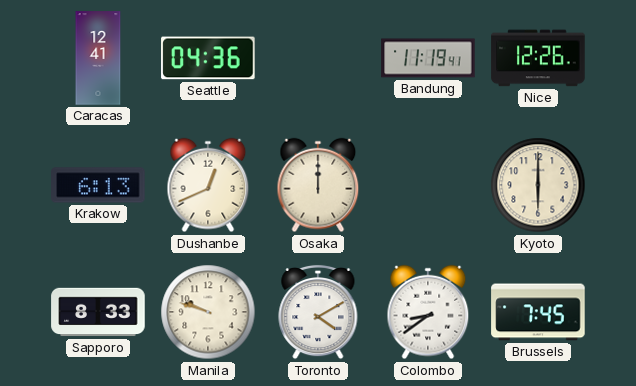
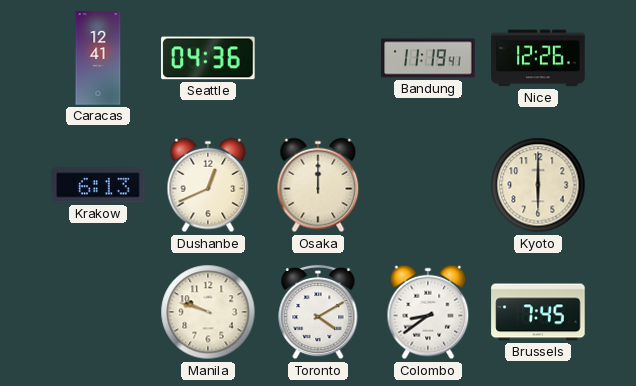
Sapporo: 8:33 -> none
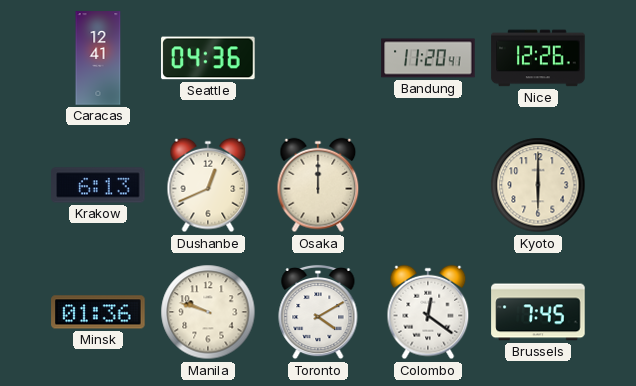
Bandung: 11:19 -> 11:20
Minsk: none -> 01:36
Colombo: 8:39 -> 12:21
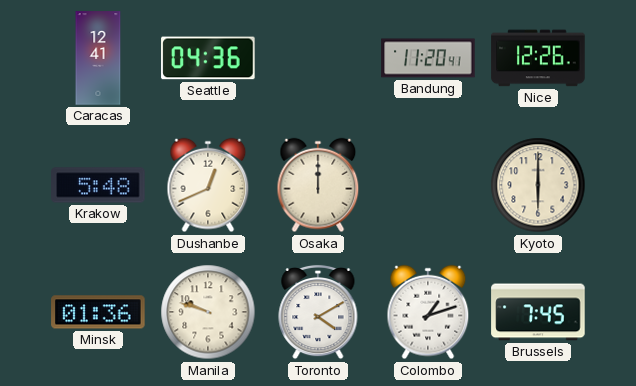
Krakow: 6:13 -> 5:48
Colombo: 12:21 -> 1:12
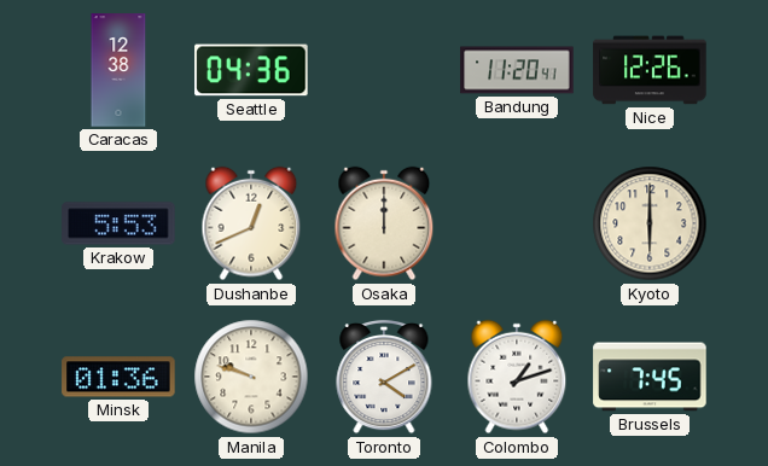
Caracas: 12:41 -> 12:38
Krakow: 5:48 -> 5:53
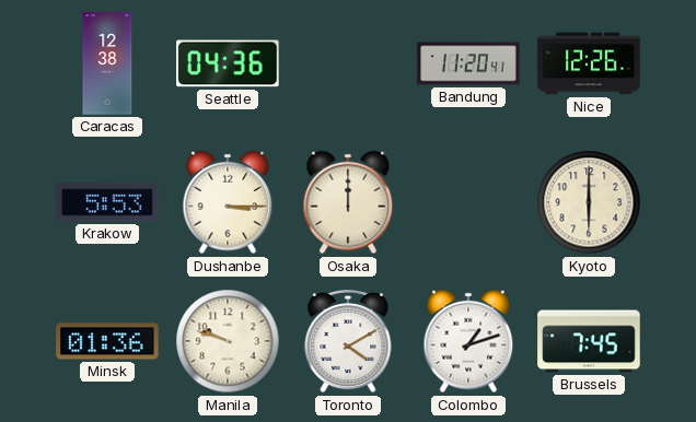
Dushanbe: 12:41 -> 3:15
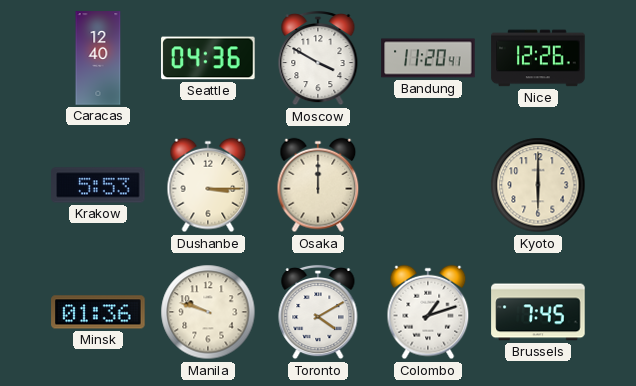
Caracas: 12:38 -> 12:40
Moscow: none -> 3:50
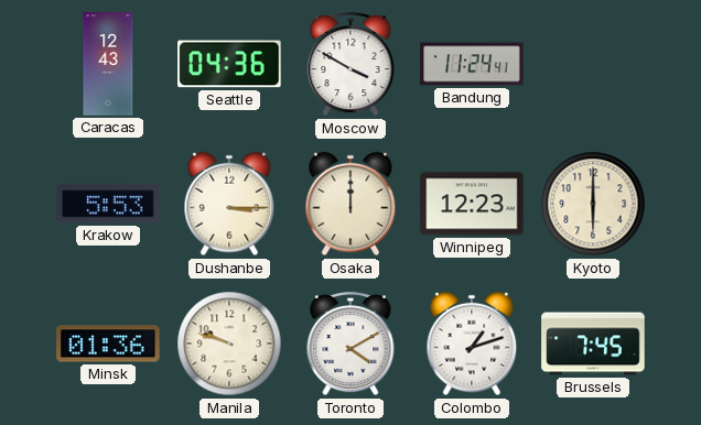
Caracas: 12:40 -> 12:43
Bandung: 11:20 -> 11:24
Nice: 12:26 -> none
Winnipeg: none -> 12:23
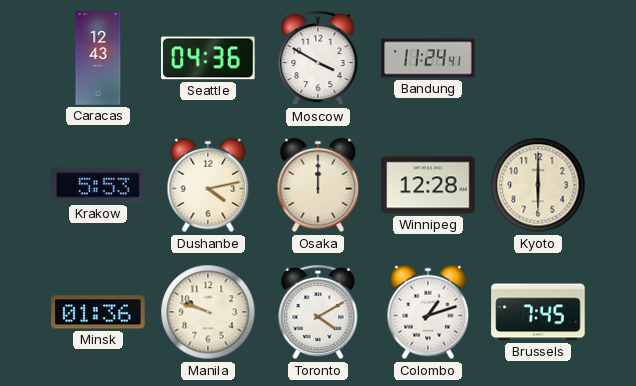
Dushanbe: 3:15 -> 4:13
Winnipeg: 12:23 -> 12:28
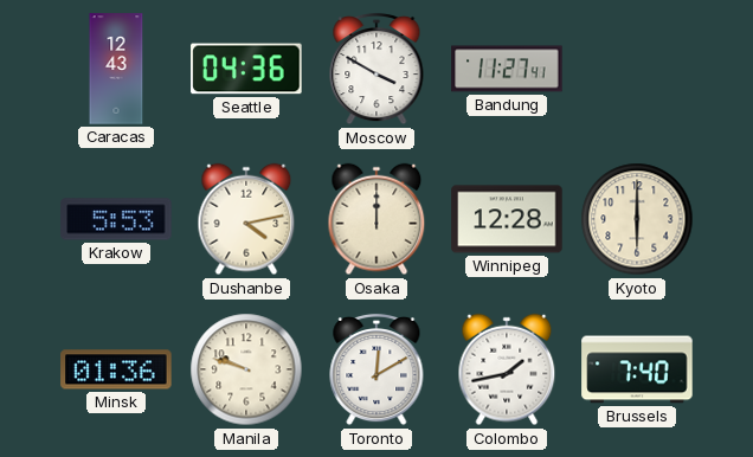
Bandung: 11:24 -> 11:27
Toronto: 4:10 -> 12:10
Colombo: 1:12 -> 1:43
Brussels: 7:45 -> 7:40
